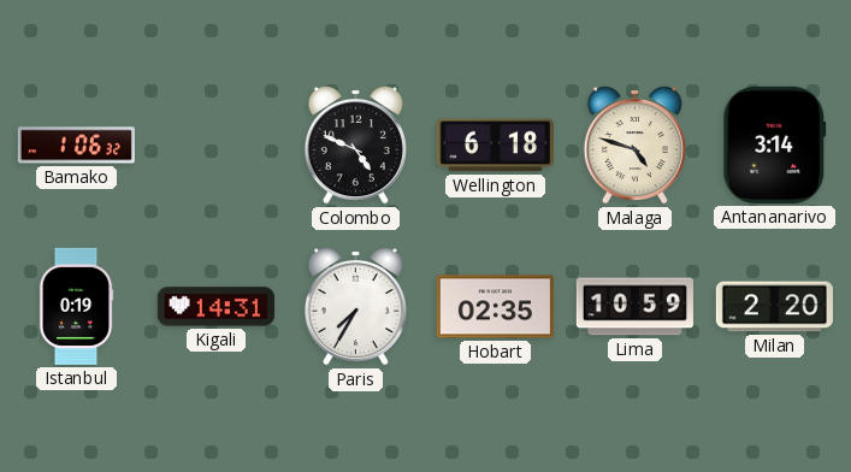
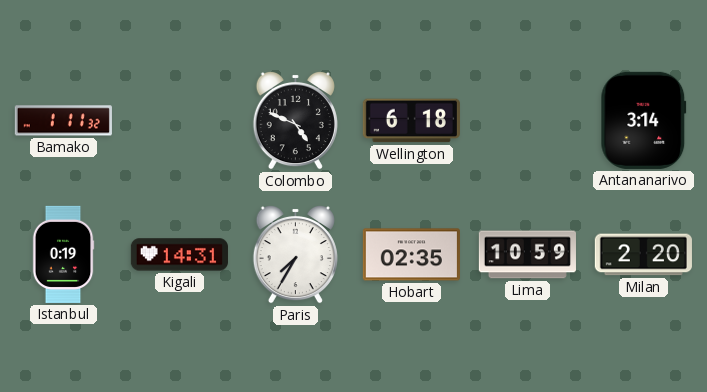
Bamako: 1:06 -> 1:11
Malaga: 4:48 -> none
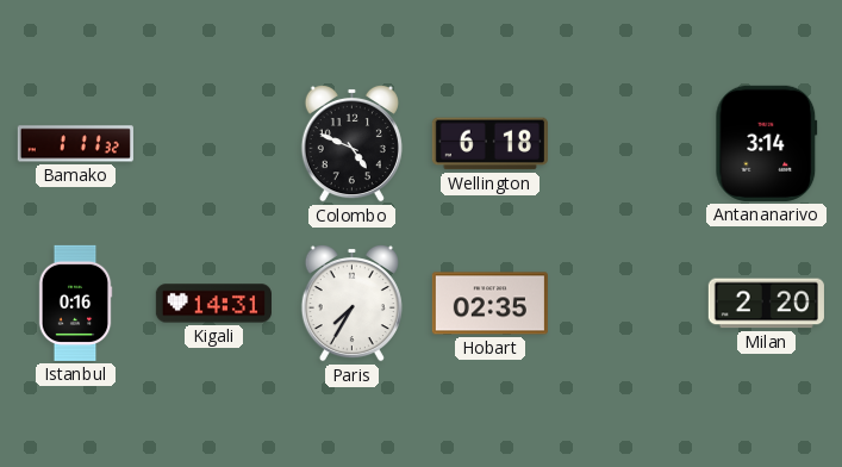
Istanbul: 0:19 -> 0:16
Lima: 10:59 -> none
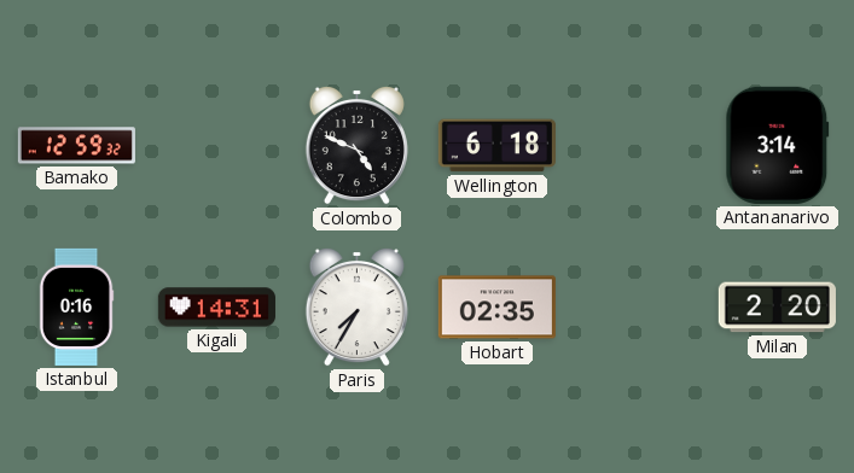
Bamako: 1:11 -> 12:59
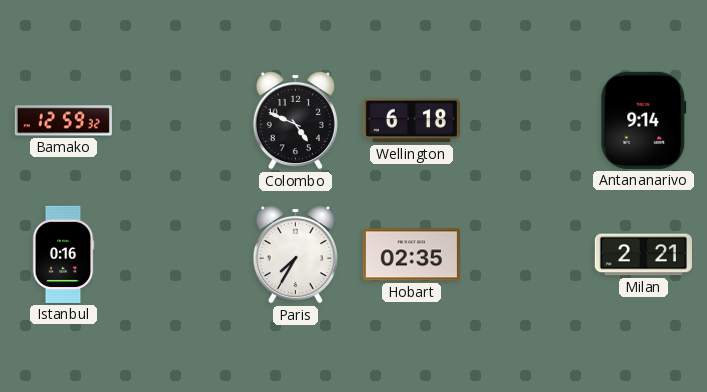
Antananarivo: 3:14 -> 9:14
Kigali: 14:31 -> none
Milan: 2:20 -> 2:21
